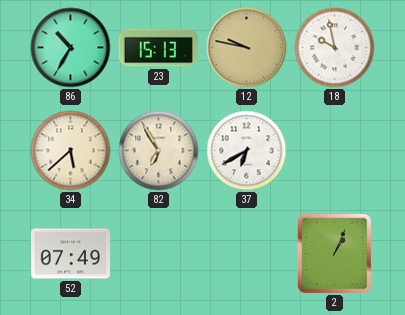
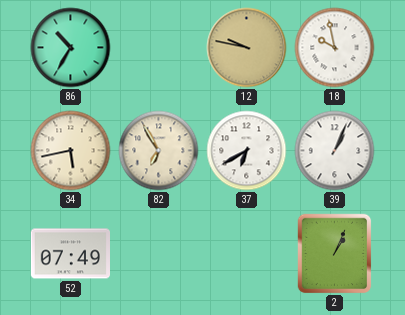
23: 15:13 -> none
34: 5:38 -> 5:43
39: none -> 1:04
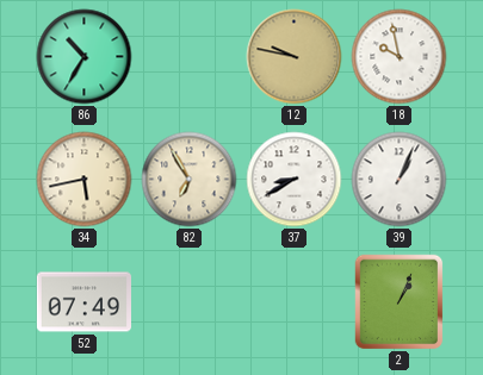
37: 6:40 -> 8:40
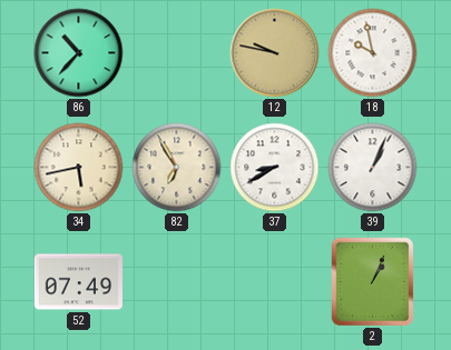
86: 10:35 -> 10:37
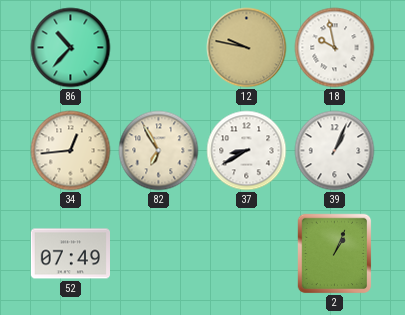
34: 5:43 -> 12:44
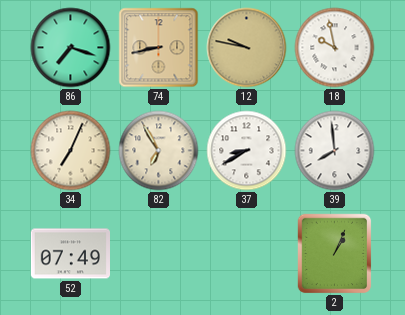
86: 10:37 -> 7:18
74: none -> 8:43
34: 12:44 -> 7:04
39: 1:04 -> 7:59
